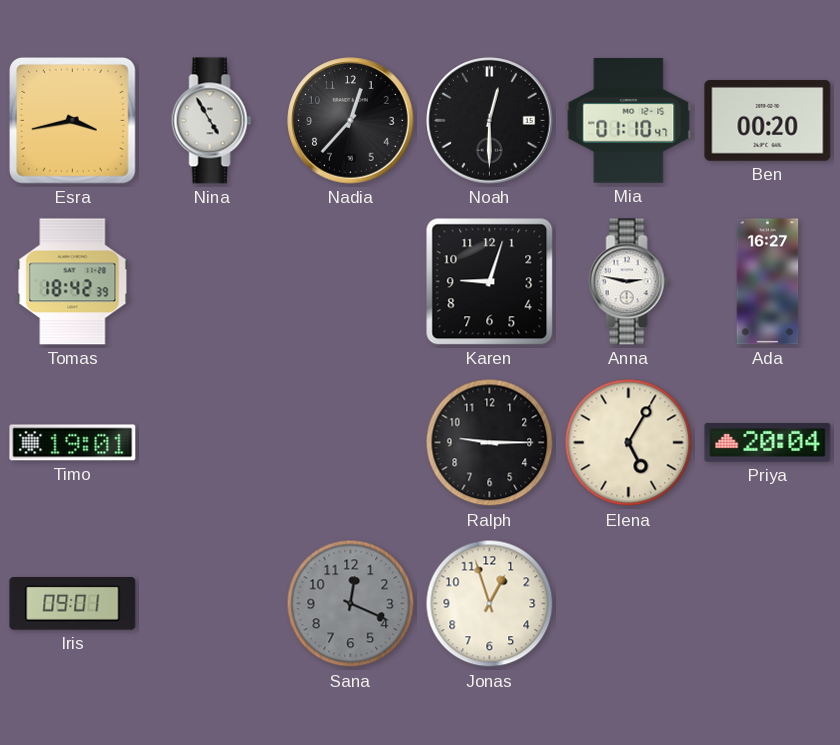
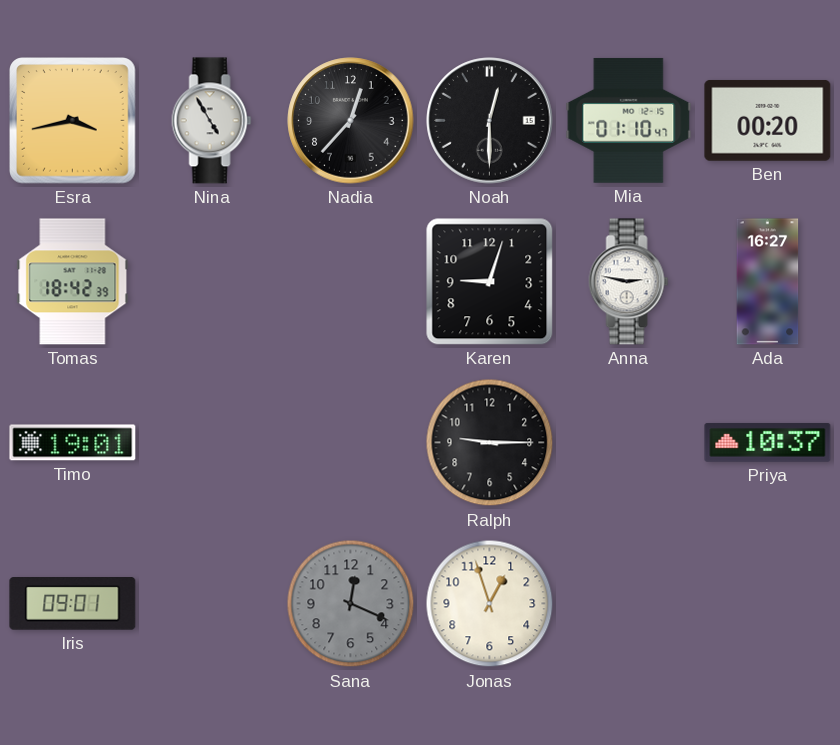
Elena: 5:05 -> none
Priya: 20:04 -> 10:37
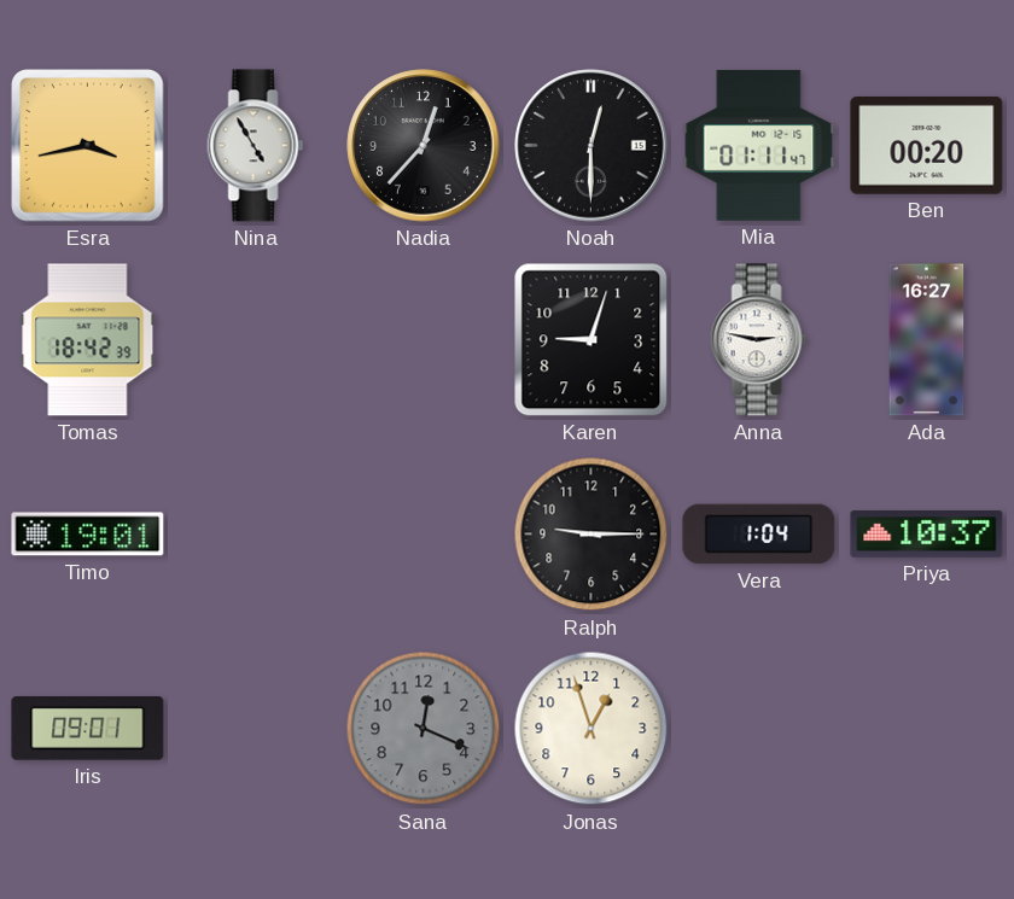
Mia: 01:10 -> 01:11
Vera: none -> 1:04
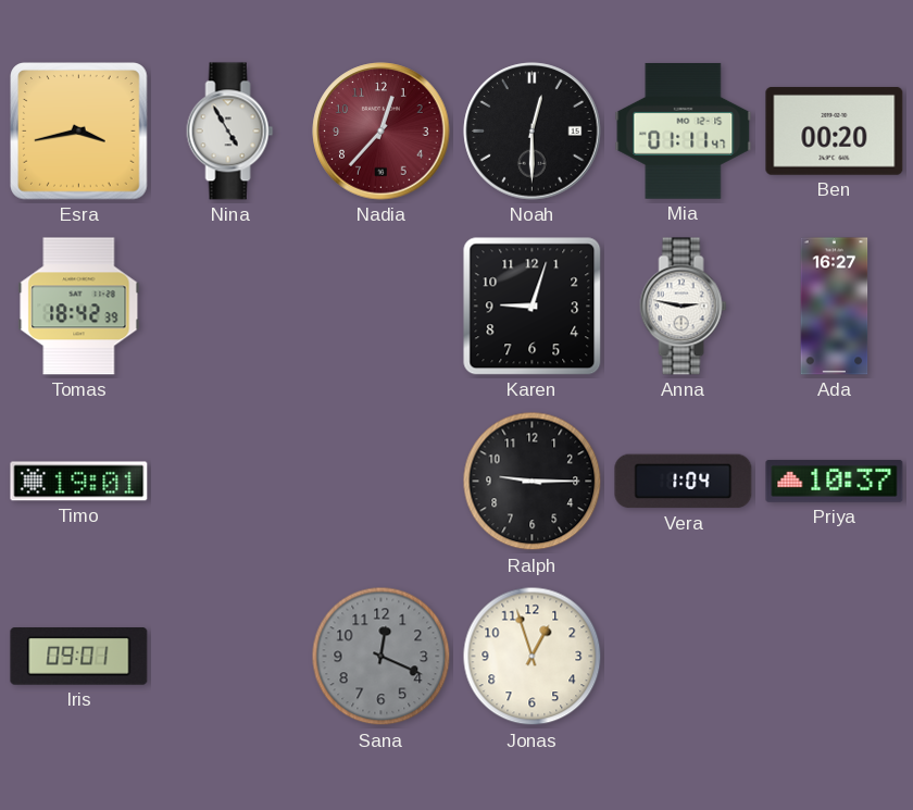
Nadia dial: black -> burgundy
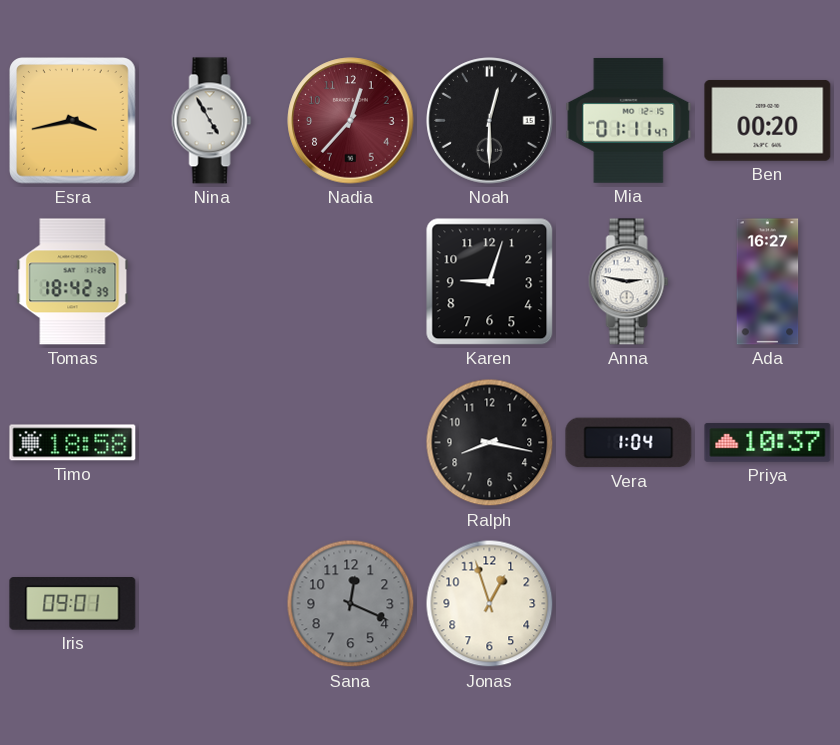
Timo: 19:01 -> 18:58
Ralph: 9:15 -> 8:17
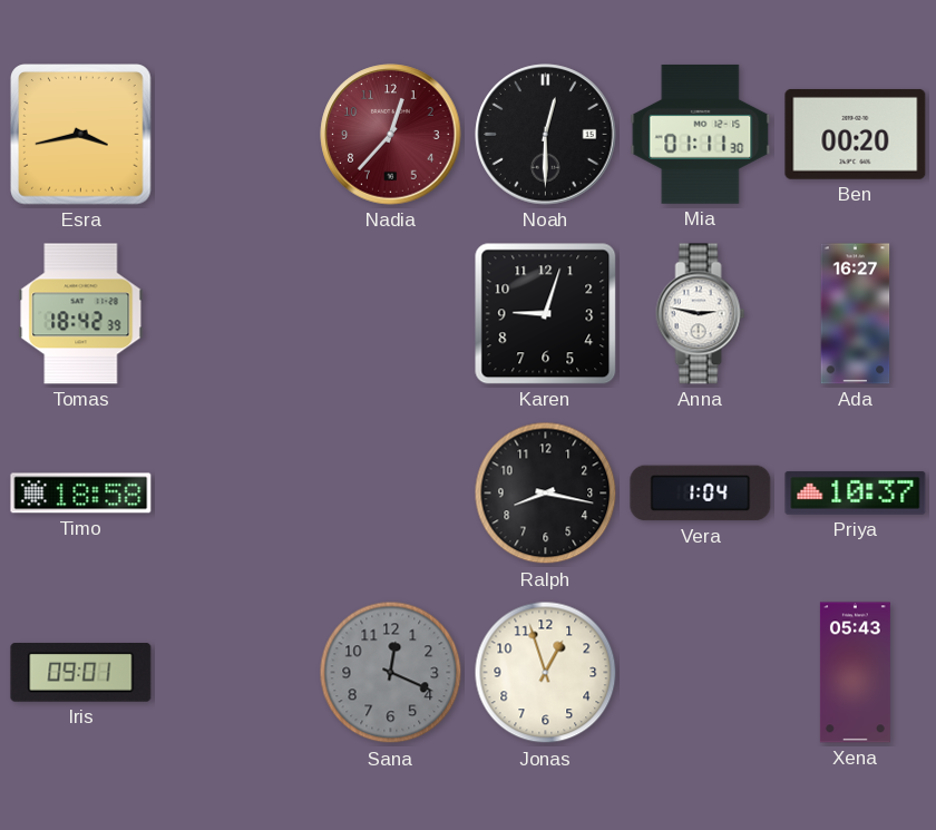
Nina: 4:55 -> none
Mia: 01:11:47 -> 01:11:30
Xena: none -> 05:43
